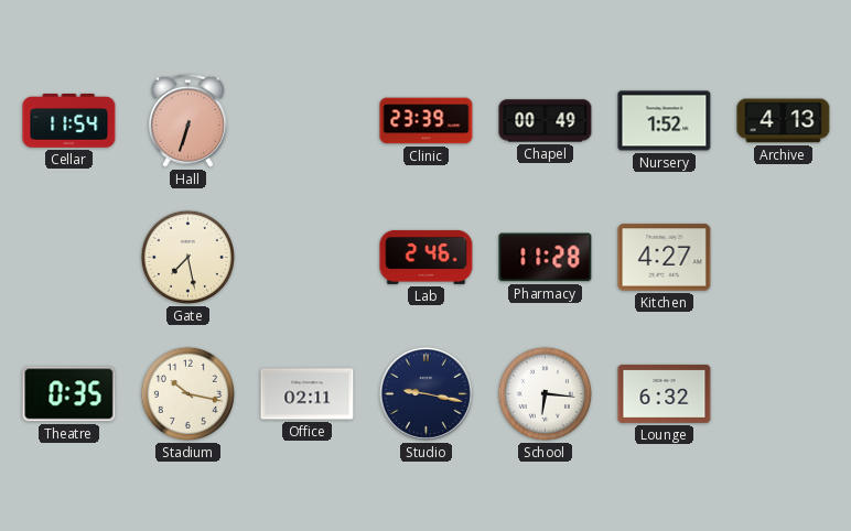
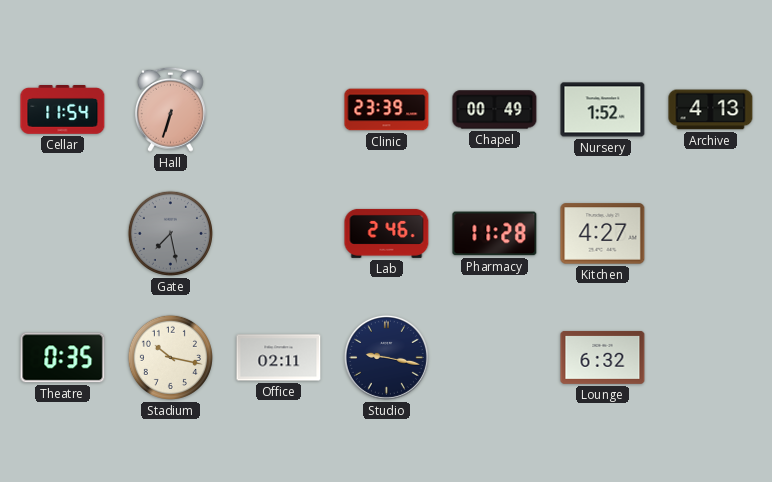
Gate dial: cream -> grey
School: 6:16 -> none
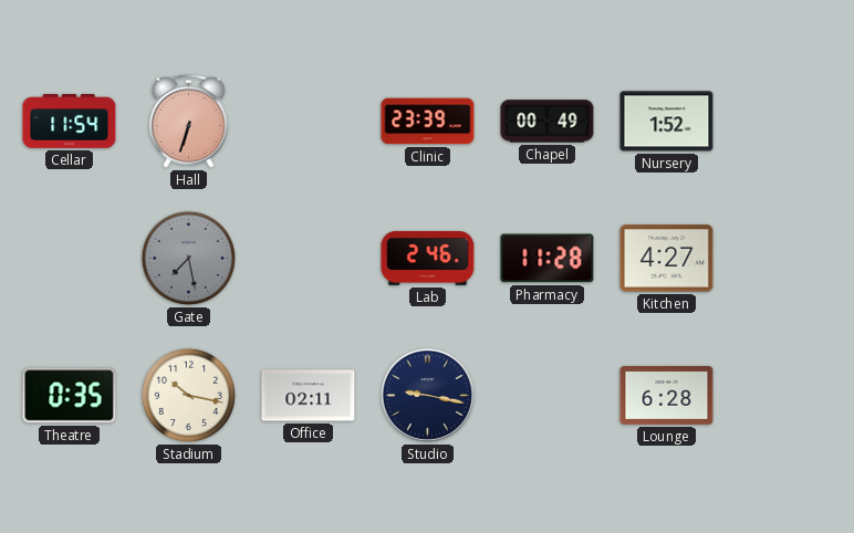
Archive: 4:13 -> none
Lounge: 6:32 -> 6:28
